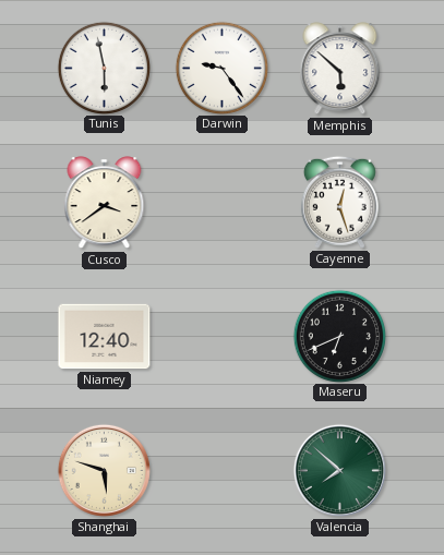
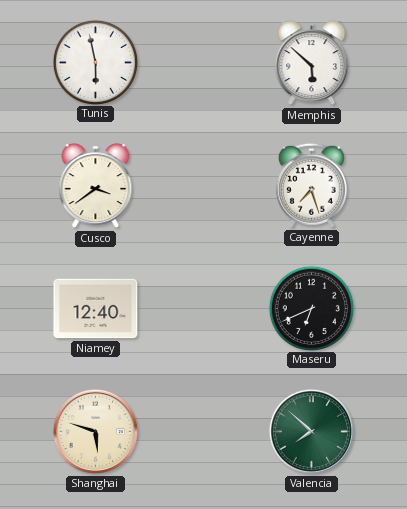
Darwin: 9:24 -> none
Cayenne: 12:27 -> 7:27
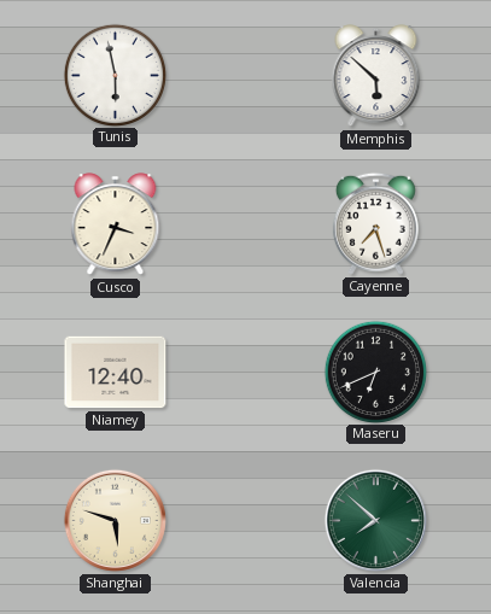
Cusco: 3:39 -> 3:34
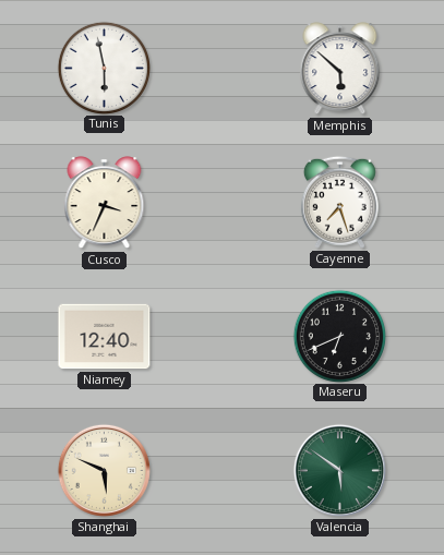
Shanghai: 5:48 -> 5:49
Valencia: 7:52 -> 5:51
